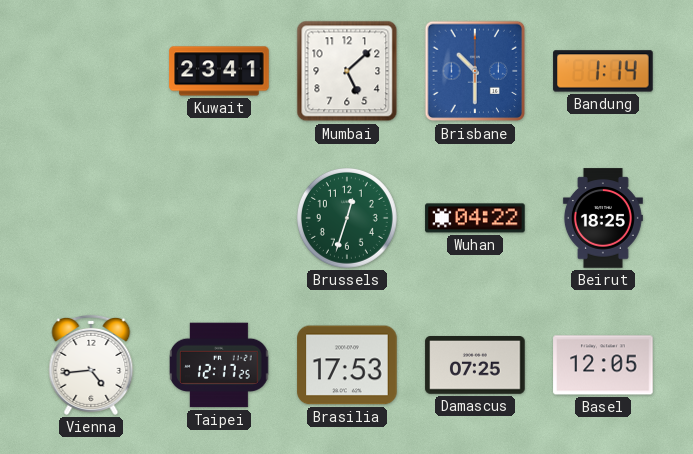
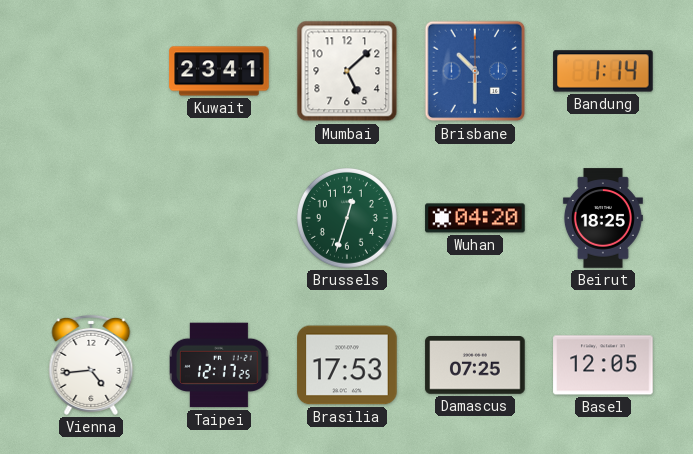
Wuhan: 04:22 -> 04:20
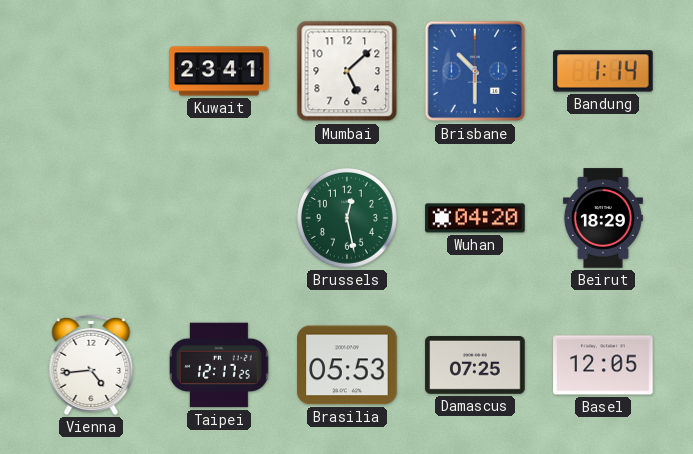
Brussels: 12:33 -> 12:28
Beirut: 18:25 -> 18:29
Brasilia: 17:53 -> 05:53
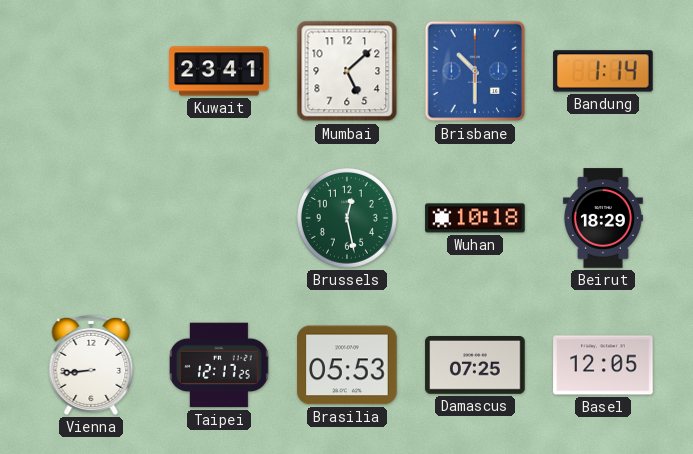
Wuhan: 04:20 -> 10:18
Vienna: 4:44 -> 8:44
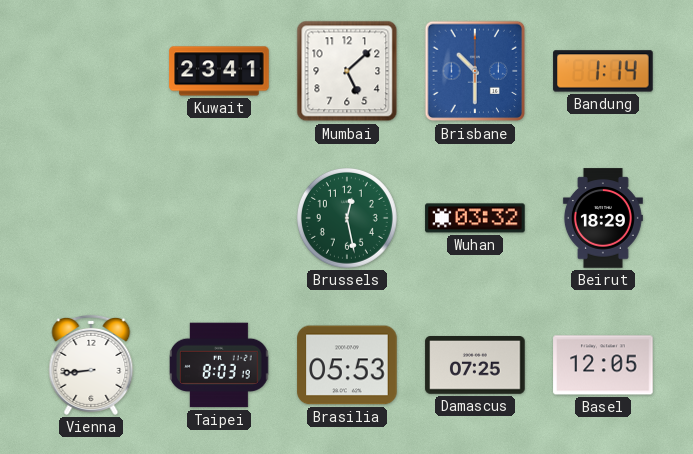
Wuhan: 10:18 -> 03:32
Taipei: 12:17 -> 8:03
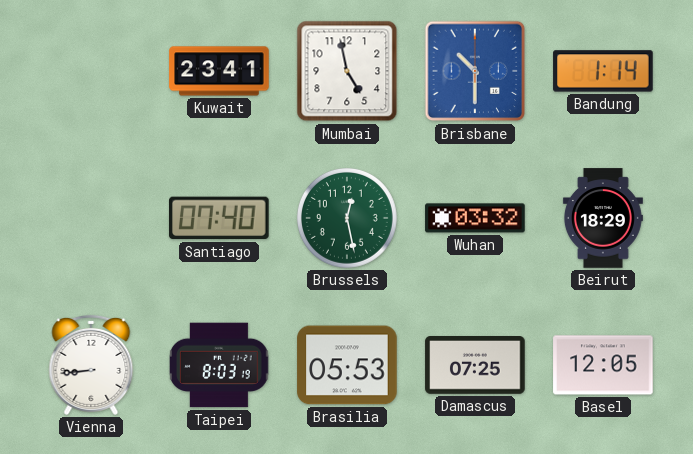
Mumbai: 5:08 -> 4:58
Santiago: none -> 07:40
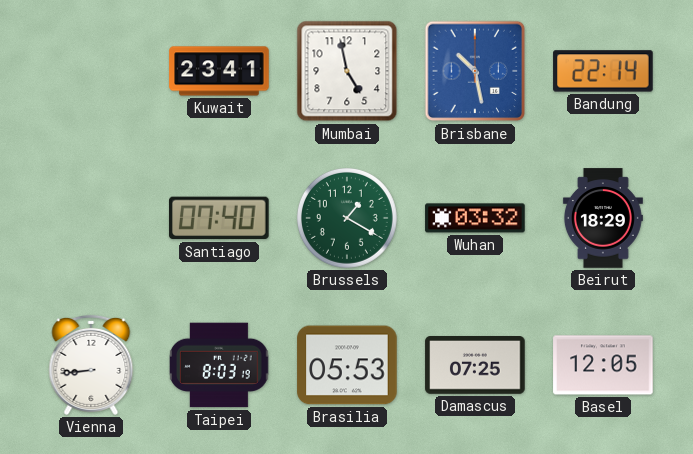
Brisbane: 10:30 -> 10:28
Bandung: 1:14 -> 22:14
Brussels: 12:28 -> 1:20
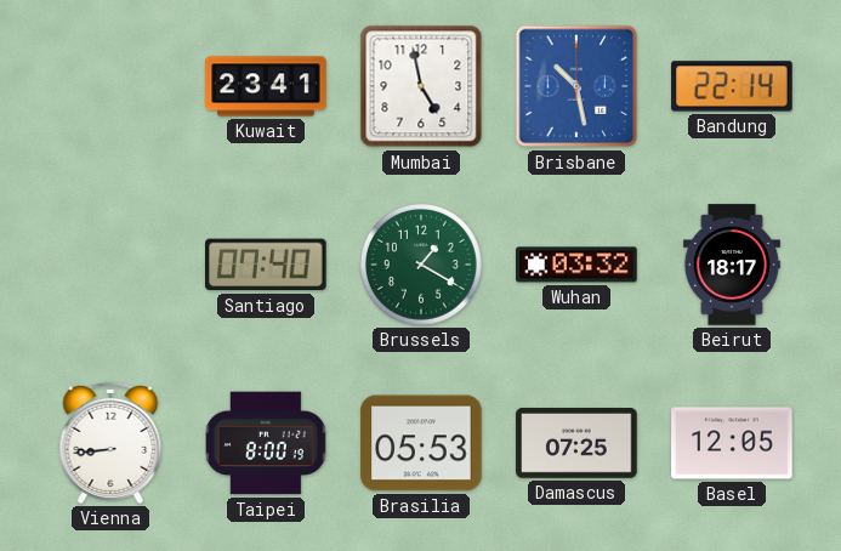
Beirut: 18:29 -> 18:17
Taipei: 8:03 -> 8:00
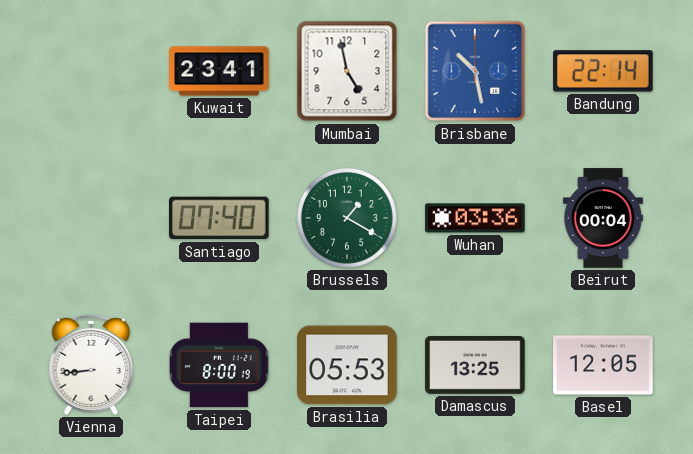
Wuhan: 03:32 -> 03:36
Beirut: 18:17 -> 00:04
Damascus: 07:25 -> 13:25
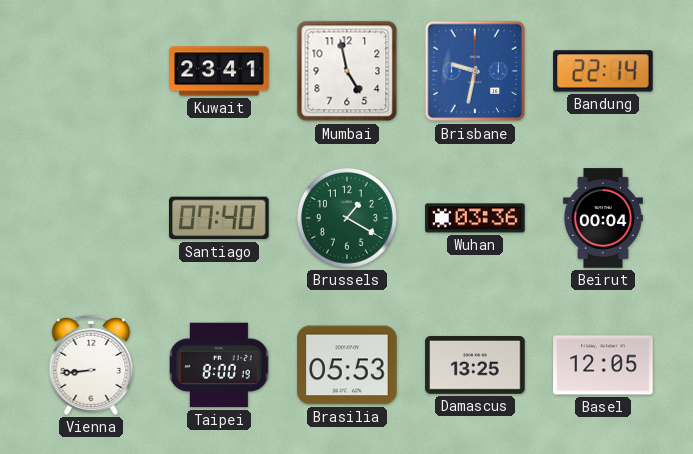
Brisbane: 10:28 -> 9:32
